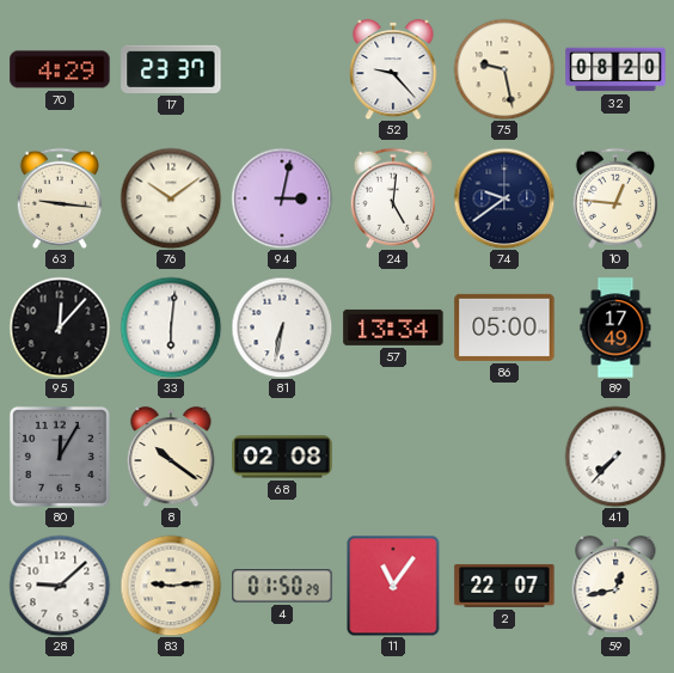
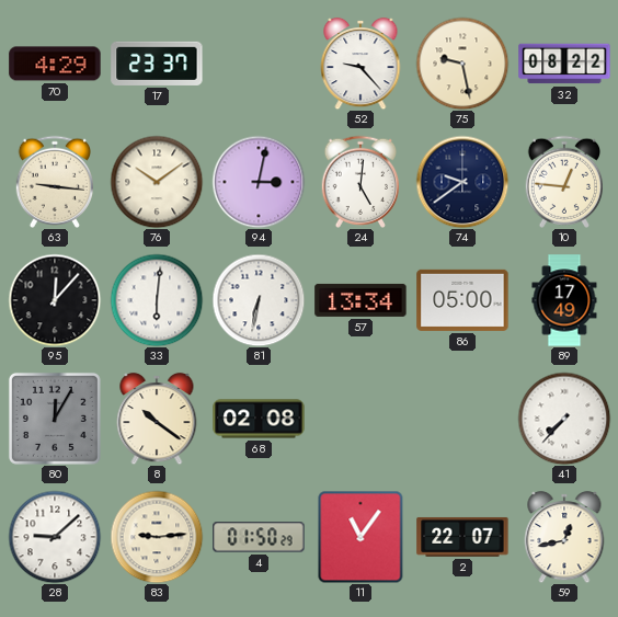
32: 08:20 -> 08:22
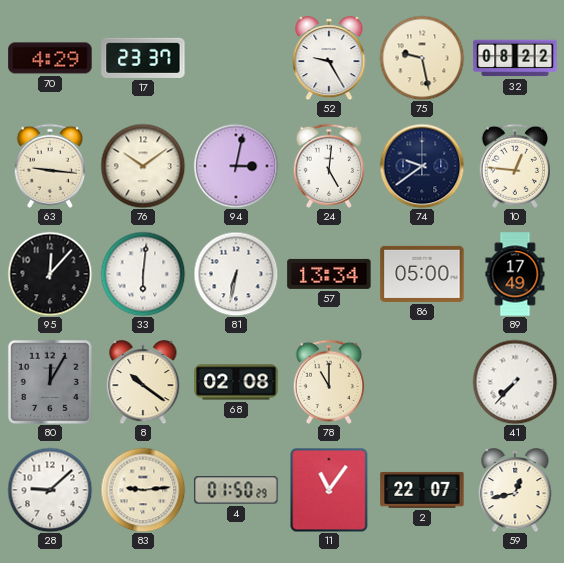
52: 9:23 -> 9:25
78: none -> 11:00
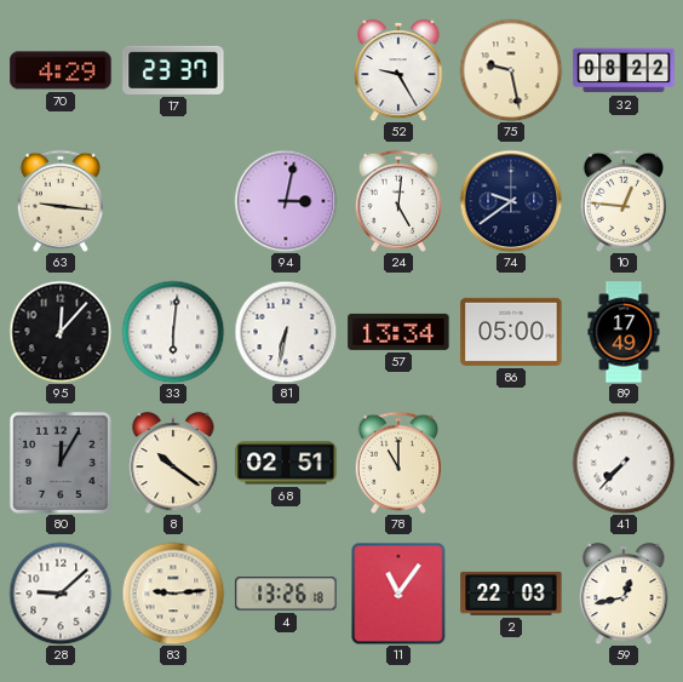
76: 10:09 -> none
68: 02:08 -> 02:51
4: 01:50 -> 13:26
2: 22:07 -> 22:03
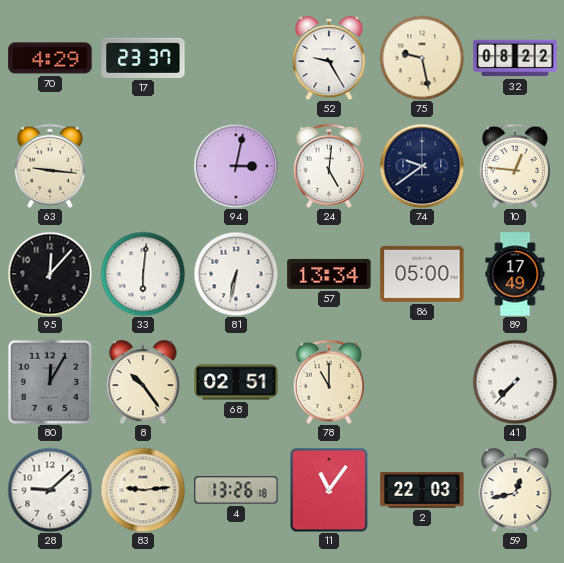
8: 10:21 -> 10:24
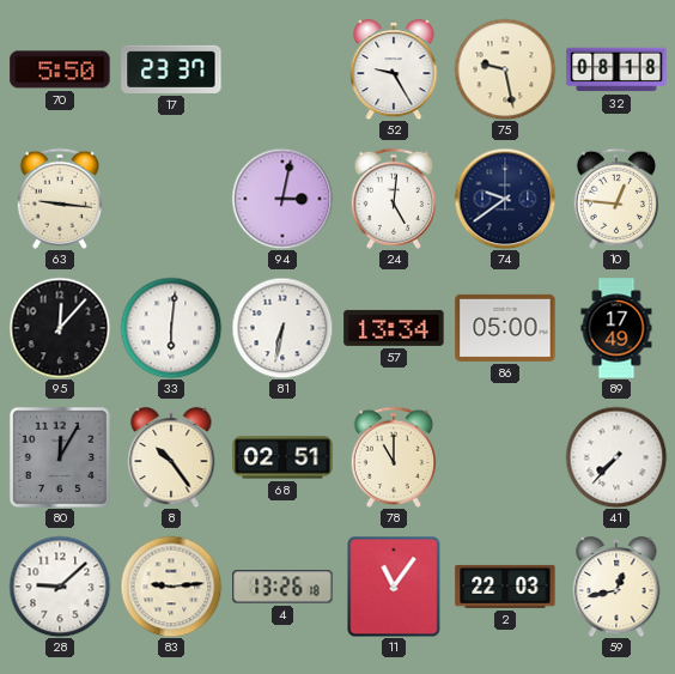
70: 4:29 -> 5:50
32: 08:22 -> 08:18
